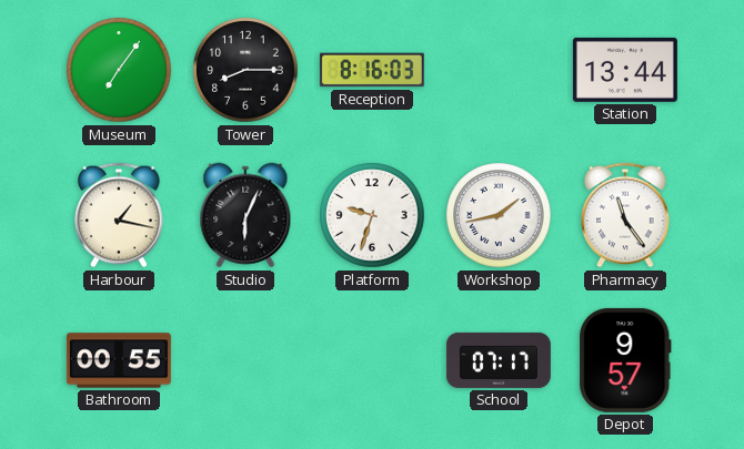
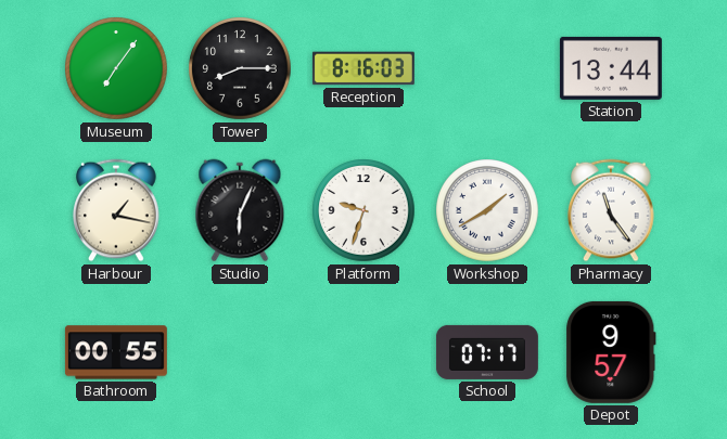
Workshop: 1:43 -> 1:40
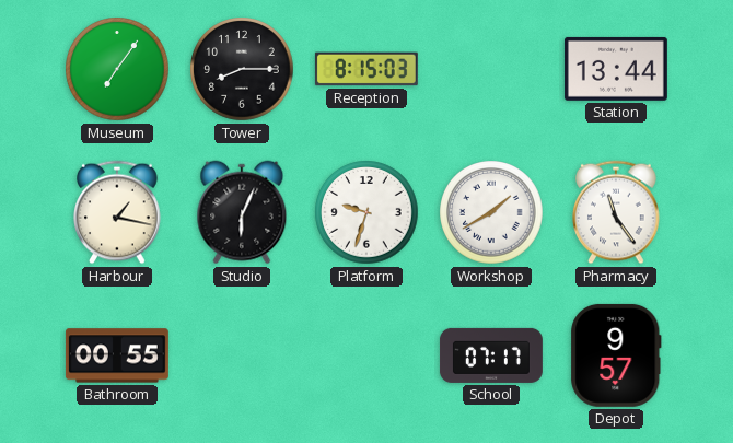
Reception: 8:16 -> 8:15
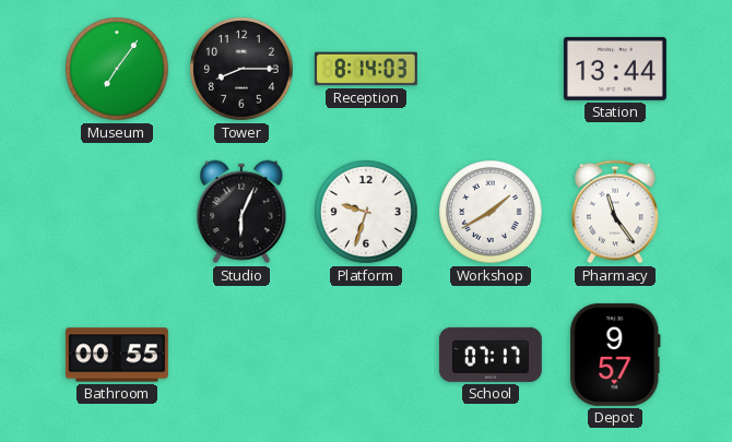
Reception: 8:15 -> 8:14
Harbour: 1:17 -> none
